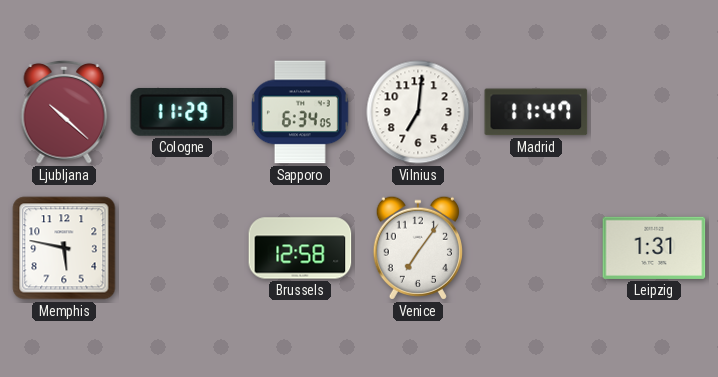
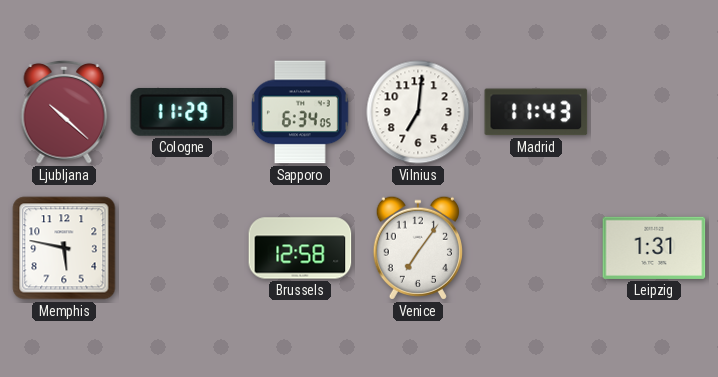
Madrid: 11:47 -> 11:43
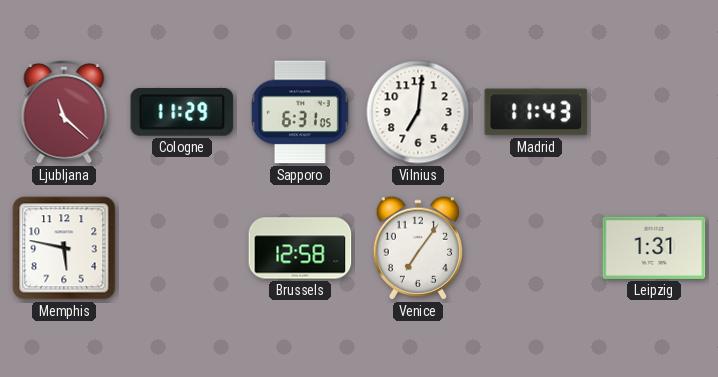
Ljubljana: 10:22 -> 11:22
Sapporo: 6:34 -> 6:31
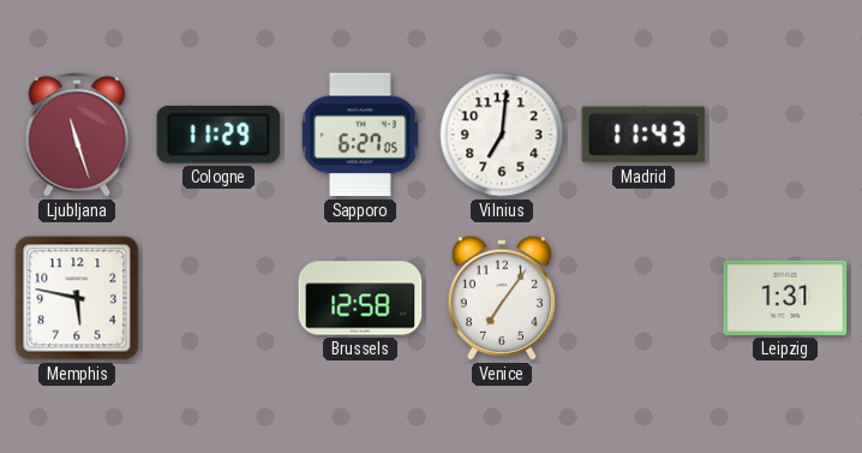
Ljubljana: 11:22 -> 11:27
Sapporo: 6:31 -> 6:27
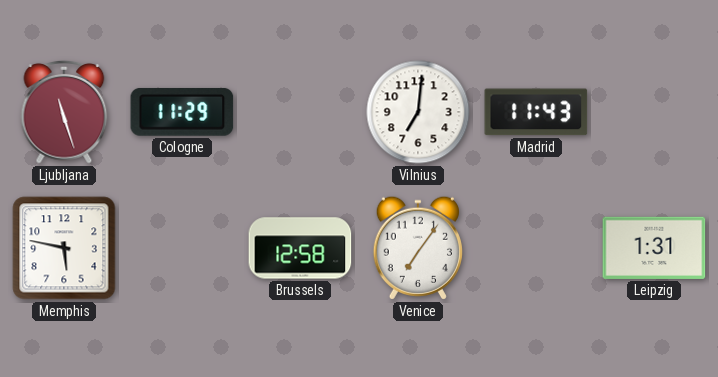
Sapporo: 6:27 -> none
